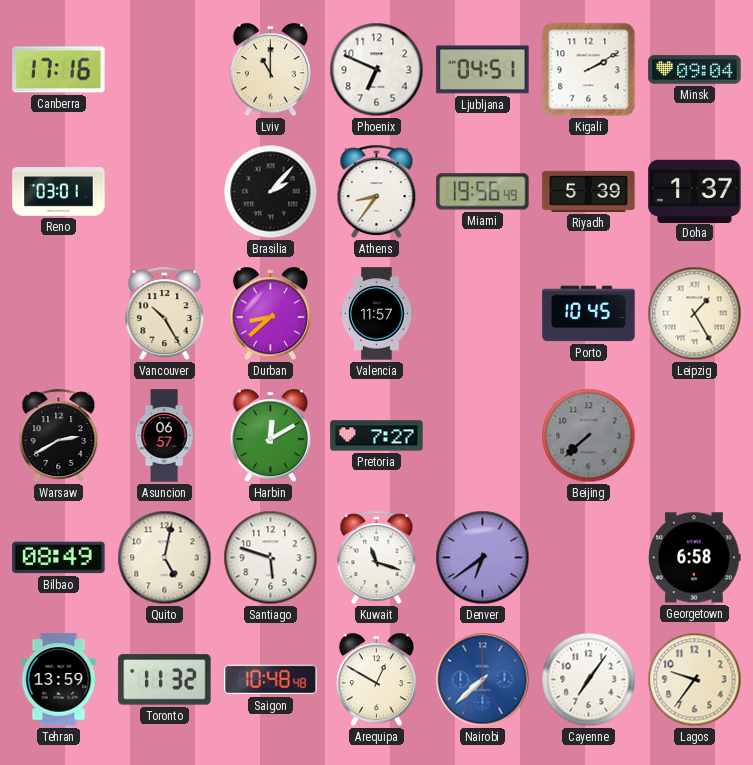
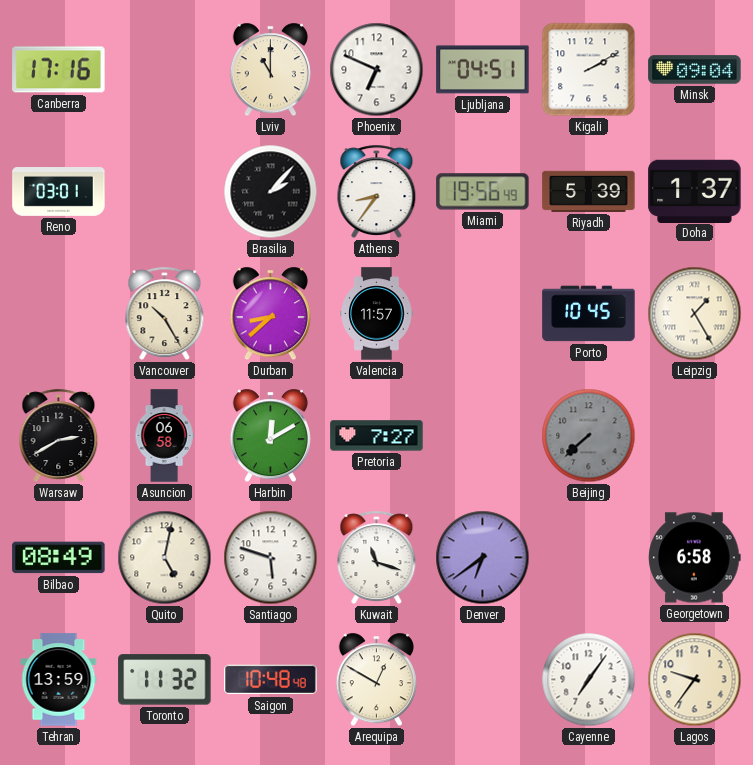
Asuncion: 06:57 -> 06:58
Nairobi: 7:38 -> none
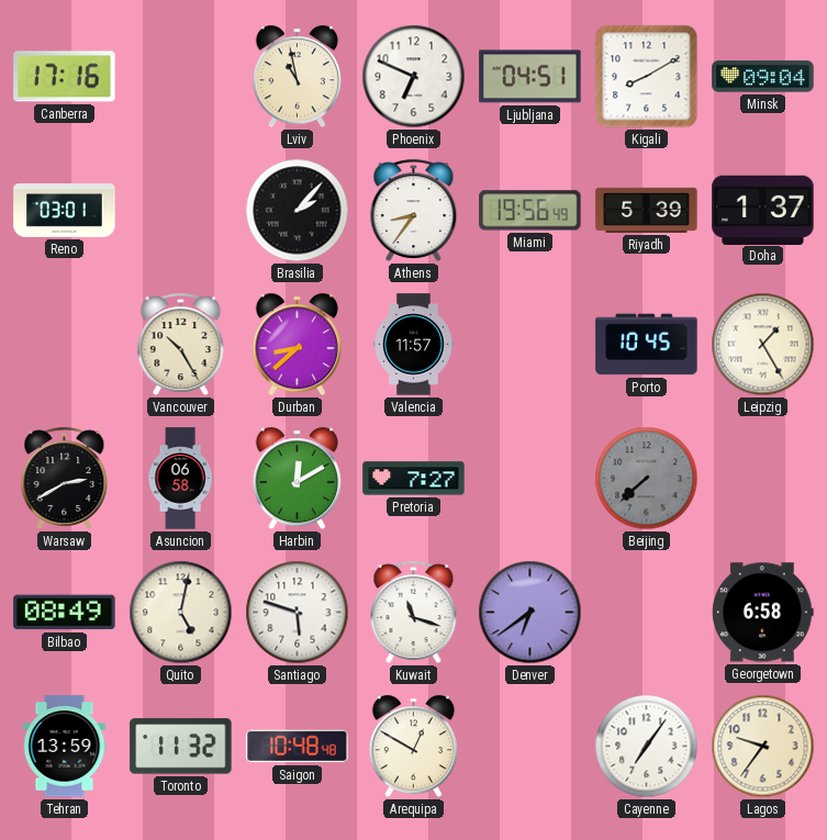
Lviv: 11:00 -> 10:58
Kigali: 2:10 -> 8:10
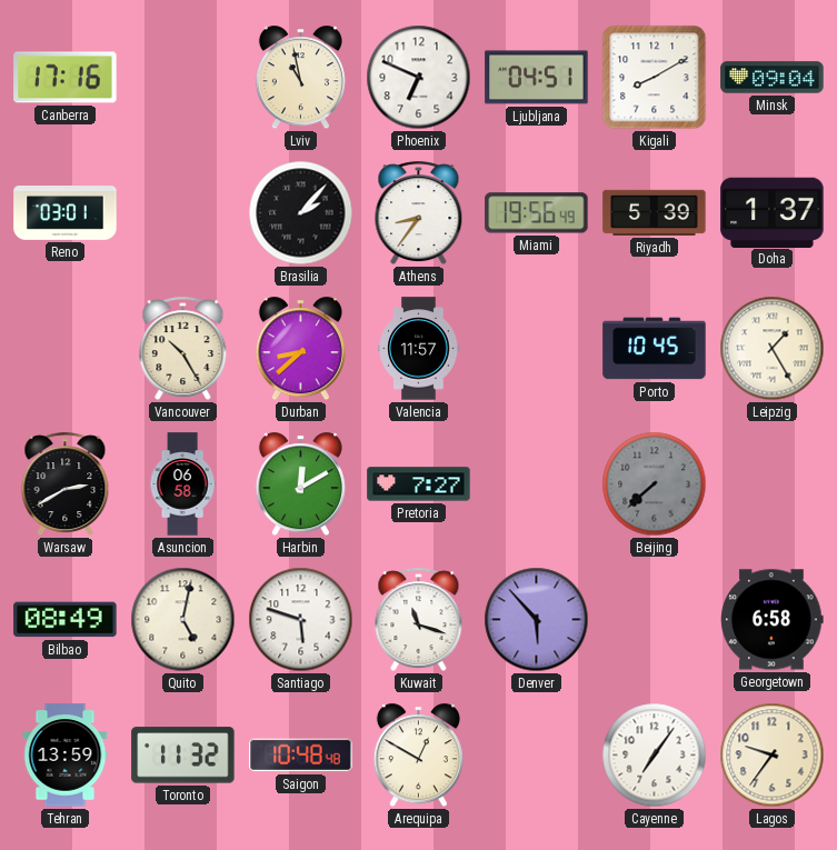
Denver: 6:39 -> 5:53
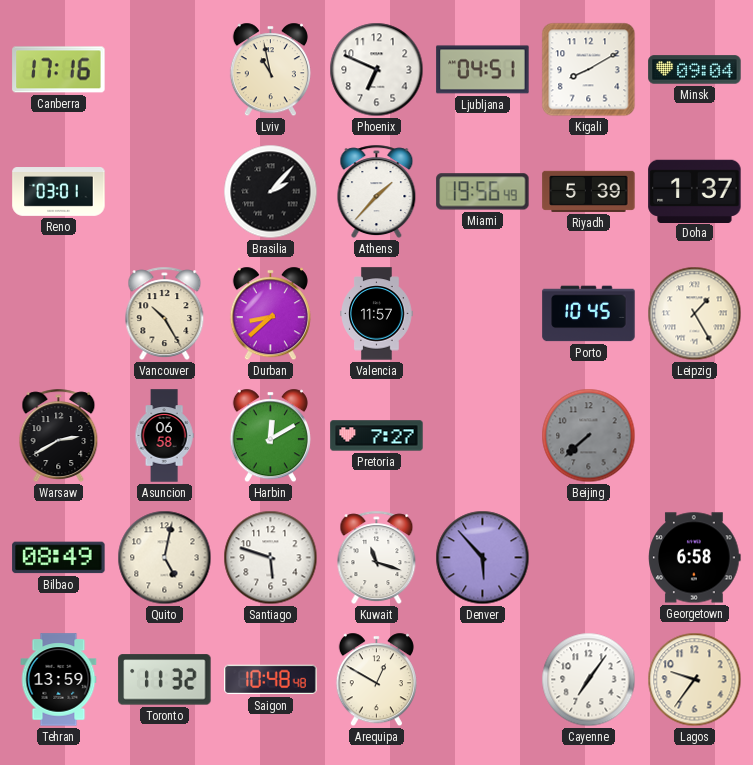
Athens: 8:36 -> 1:37
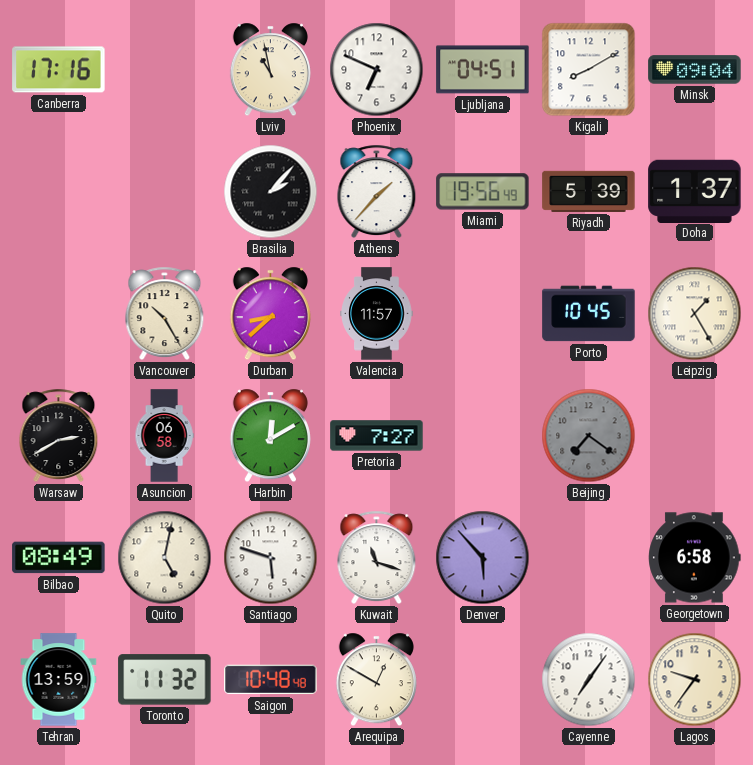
Reno: 03:01 -> none
Beijing: 7:38 -> 7:21
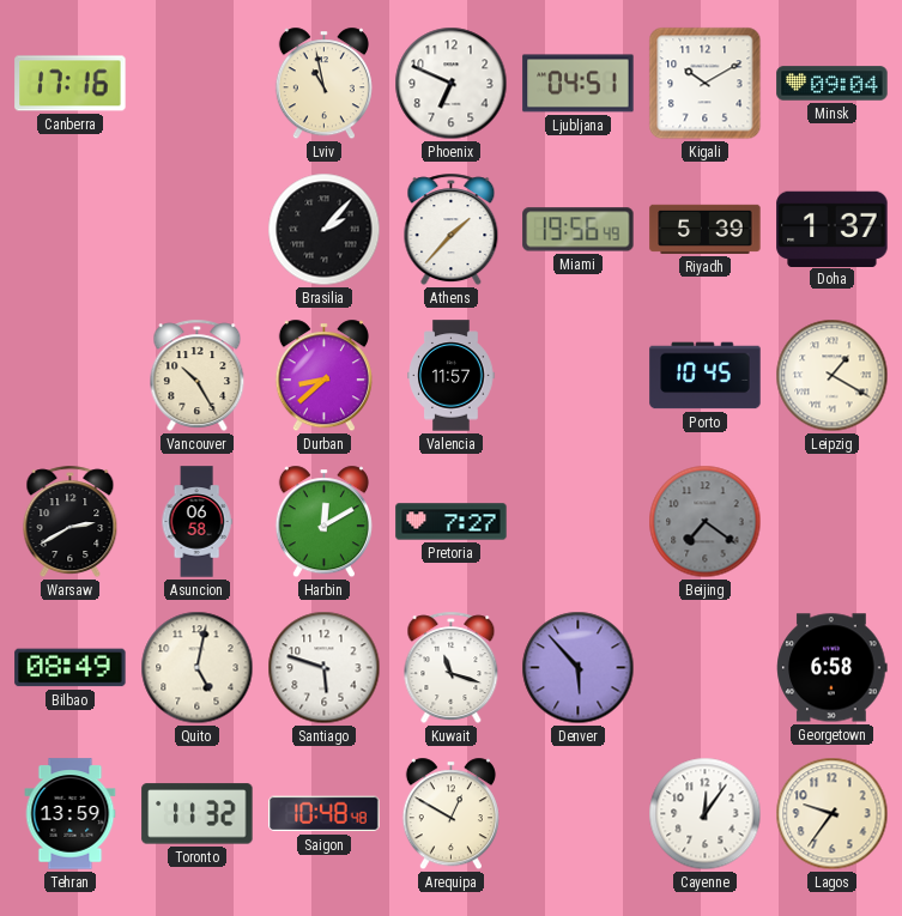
Kigali: 8:10 -> 10:10
Leipzig: 1:25 -> 1:20
Cayenne: 7:06 -> 12:06
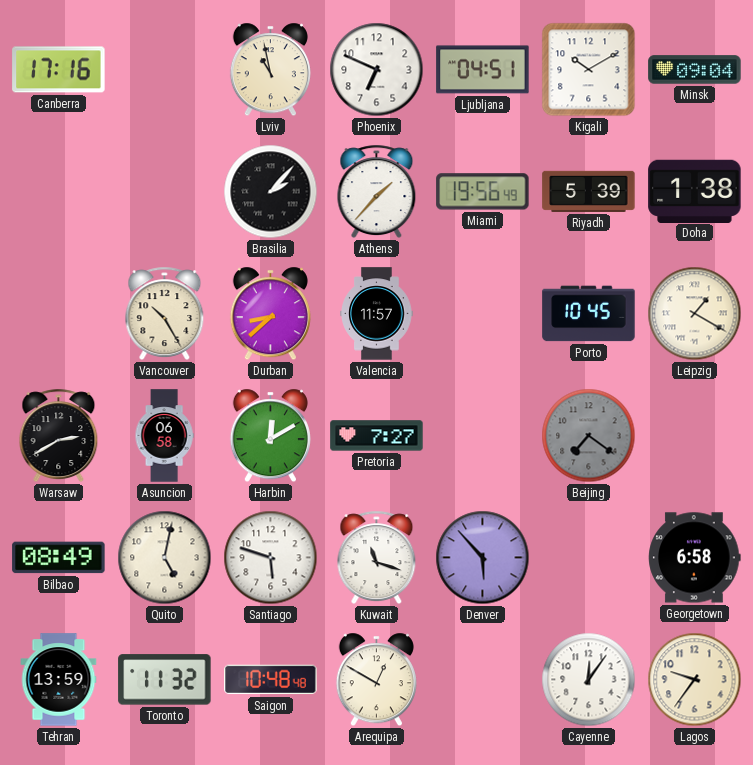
Doha: 1:37 -> 1:38
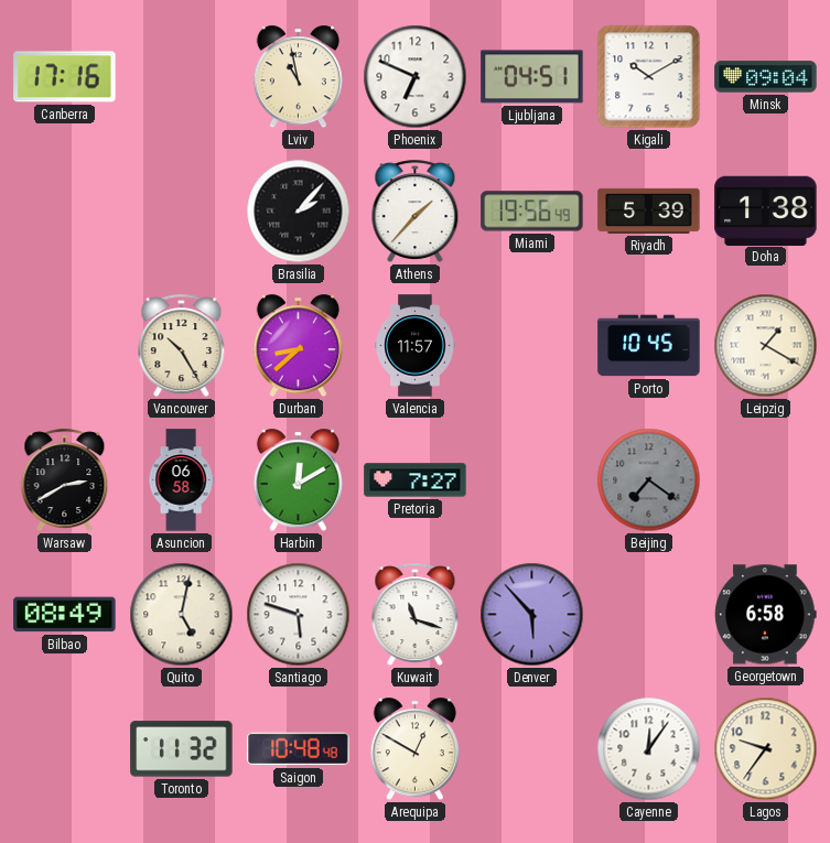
Tehran: 13:59 -> none
